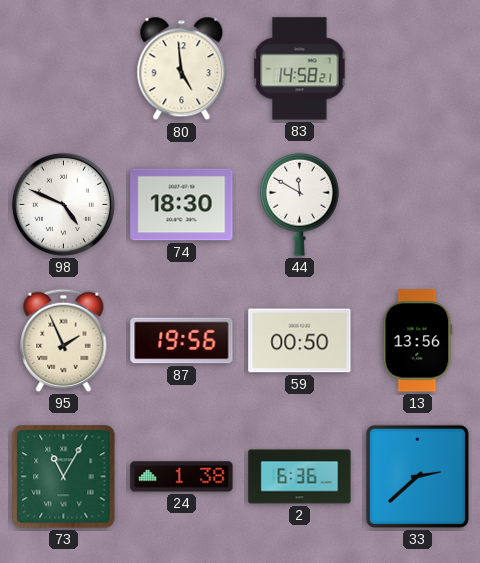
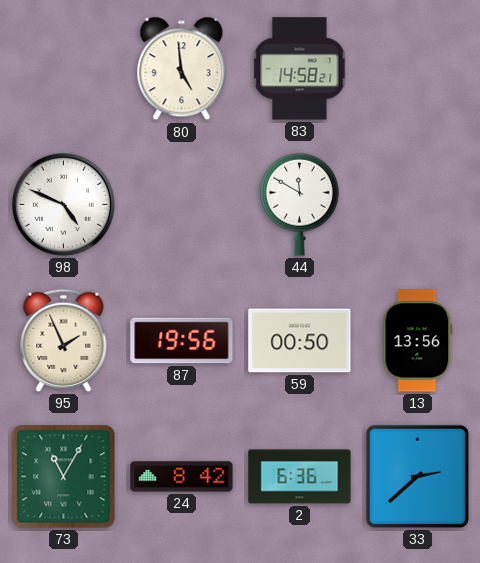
74: 18:30 -> none
24: 1:38 -> 8:42
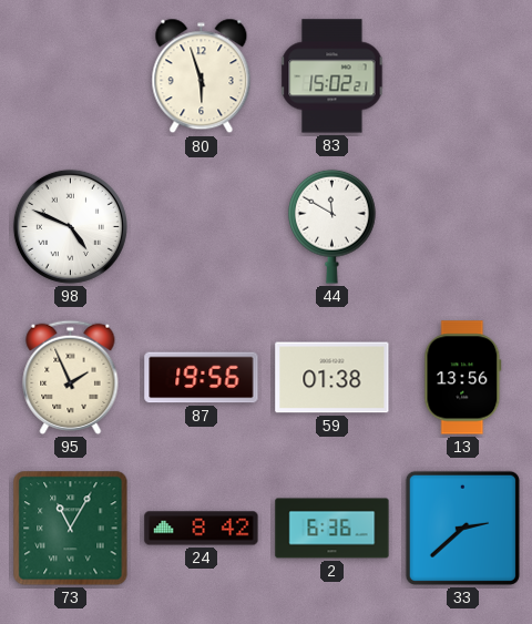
80: 4:59 -> 5:57
83: 14:58 -> 15:02
59: 00:50 -> 01:38
